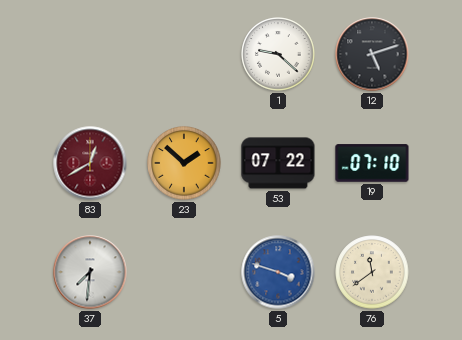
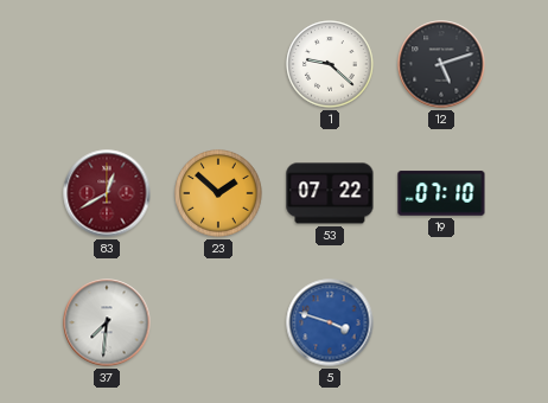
76: 11:39 -> none
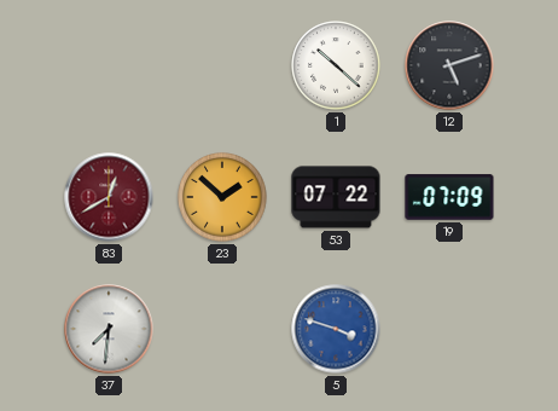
1: 9:22 -> 10:22
19: 07:10 -> 07:09
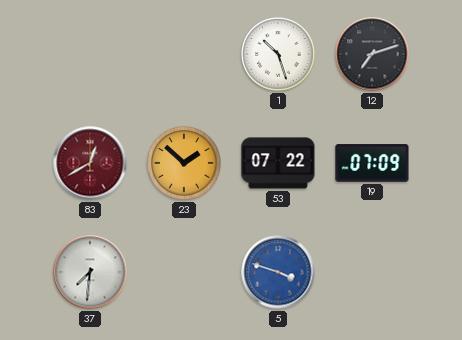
1: 10:22 -> 10:27
12: 5:12 -> 7:12
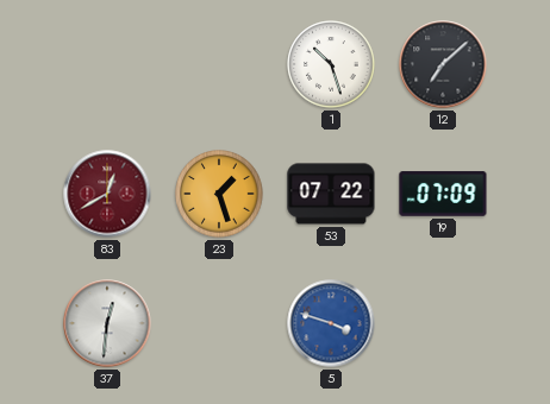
12: 7:12 -> 7:08
23: 1:52 -> 1:27
37: 7:31 -> 12:31
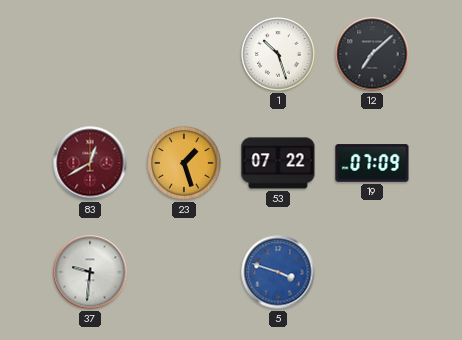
37: 12:31 -> 9:31
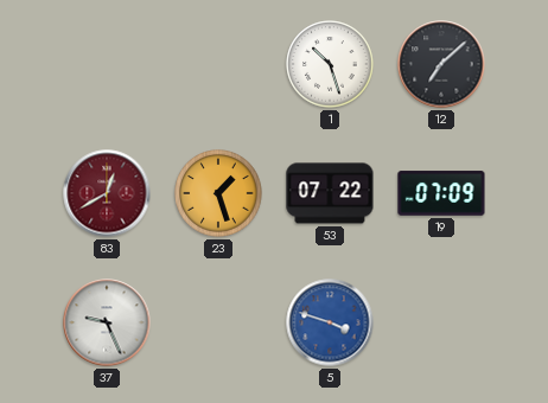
37: 9:31 -> 9:26
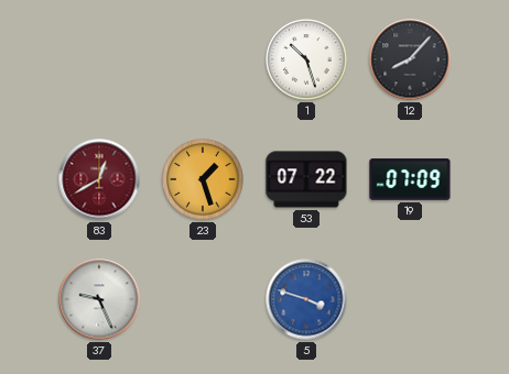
12: 7:08 -> 8:07
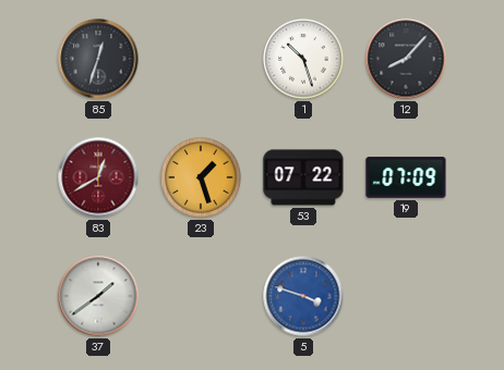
85: none -> 12:33
37: 9:26 -> 1:39
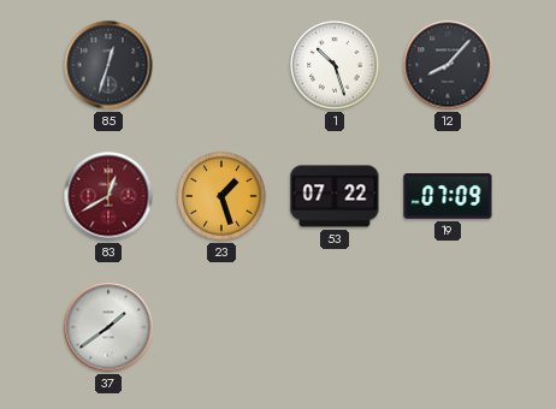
5: 3:48 -> none
